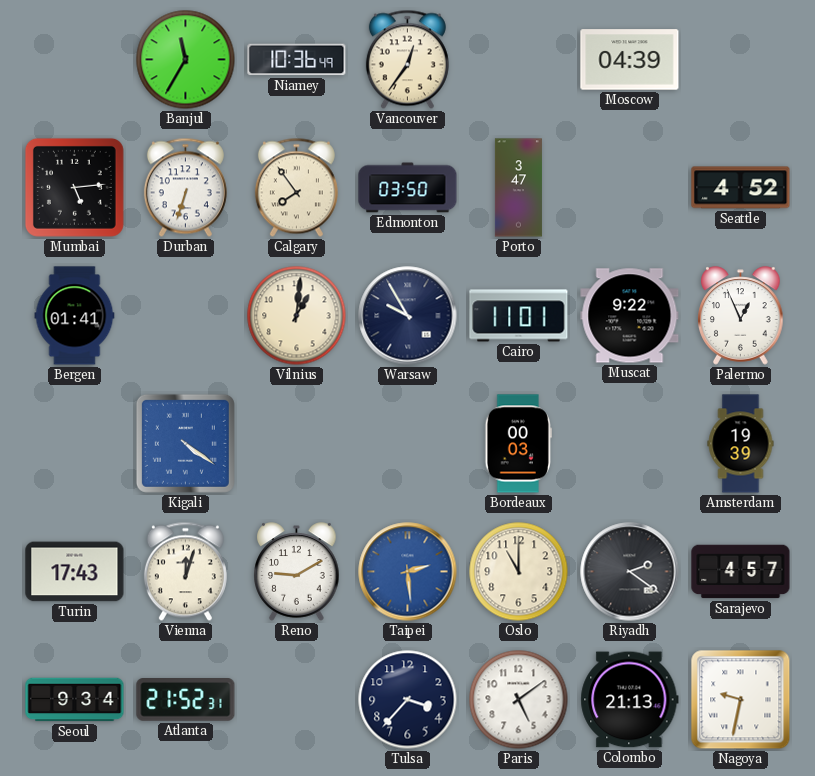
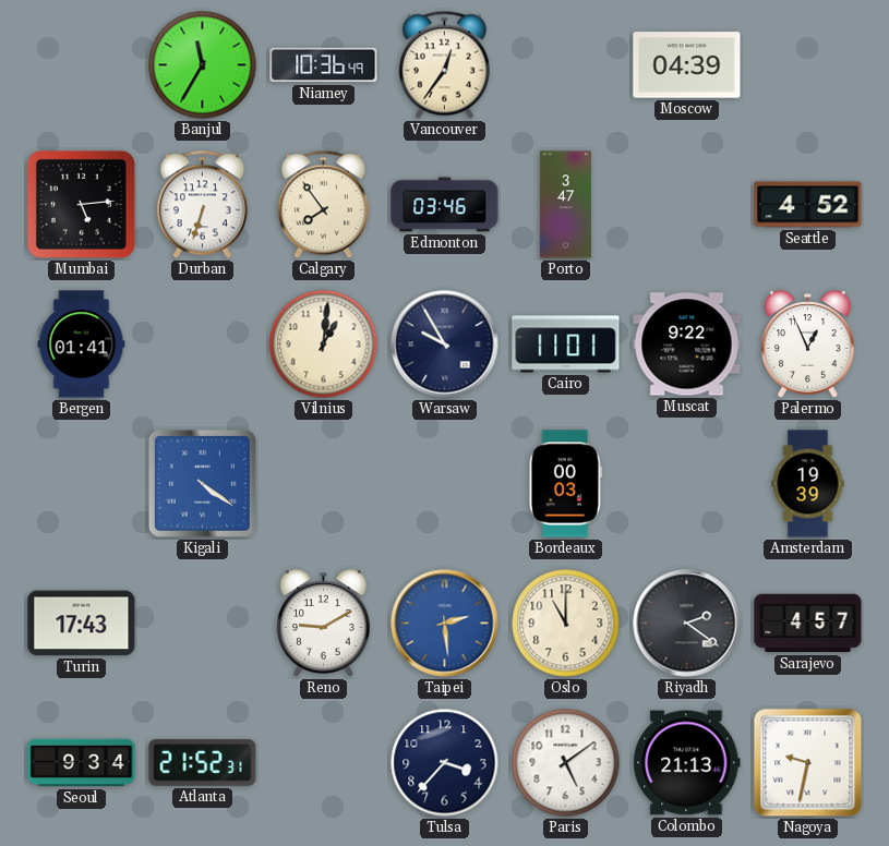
Edmonton: 03:50 -> 03:46
Vienna: 12:03 -> none
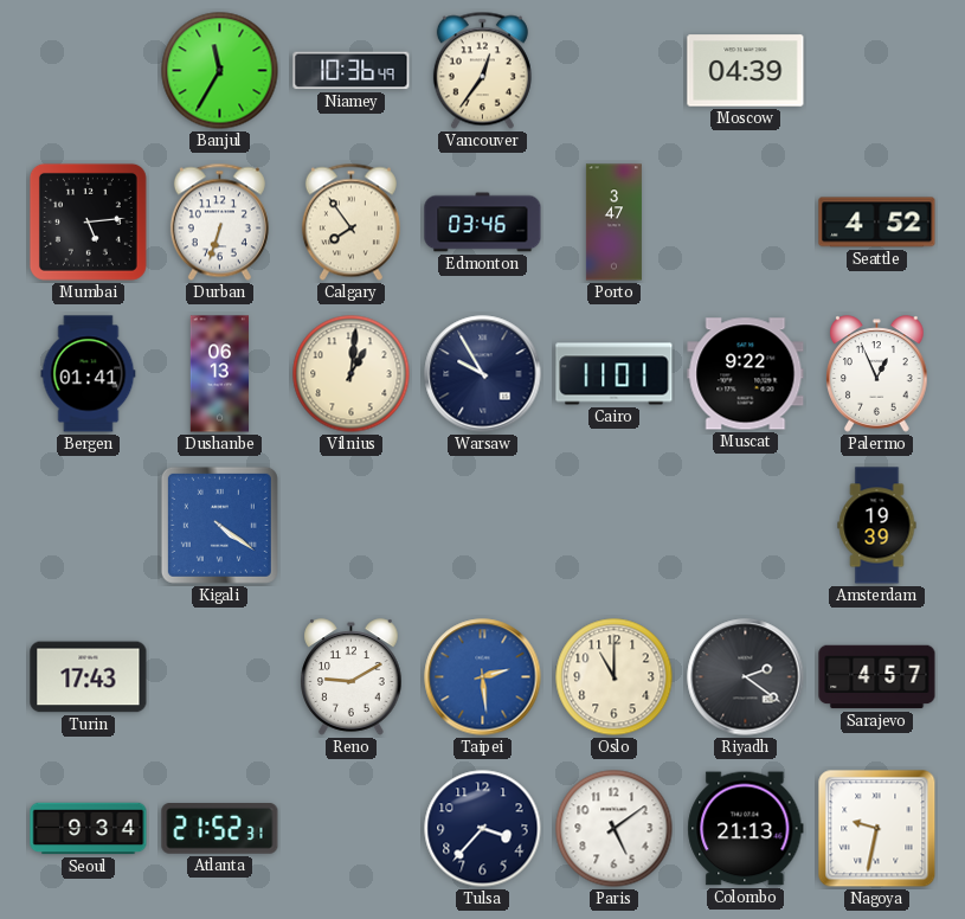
Dushanbe: none -> 06:13
Bordeaux: 00:03 -> none
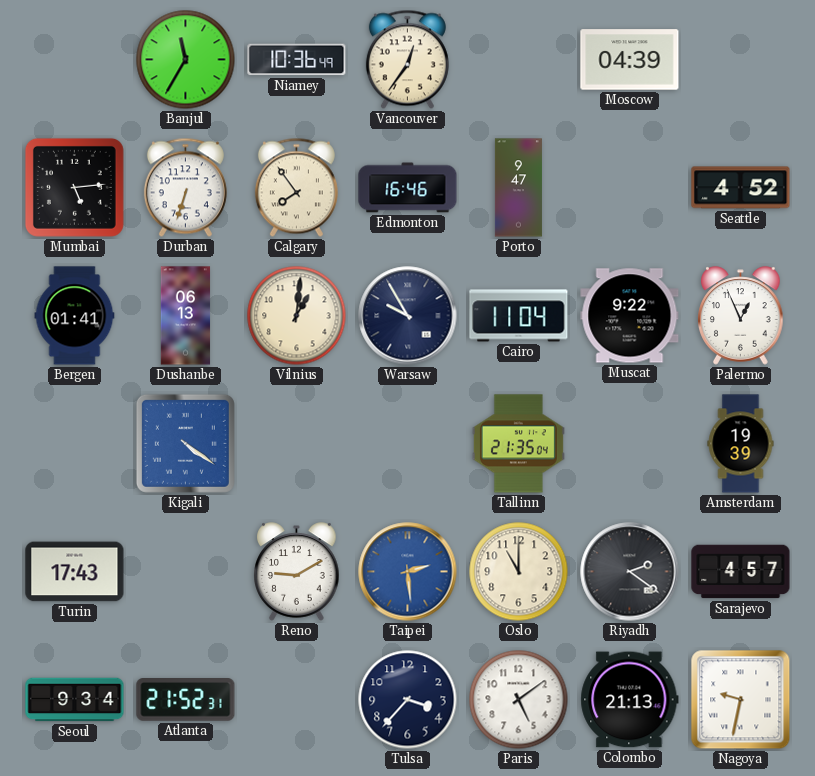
Edmonton: 03:46 -> 16:46
Porto: 3:47 -> 9:47
Cairo: 11:01 -> 11:04
Tallinn: none -> 21:35
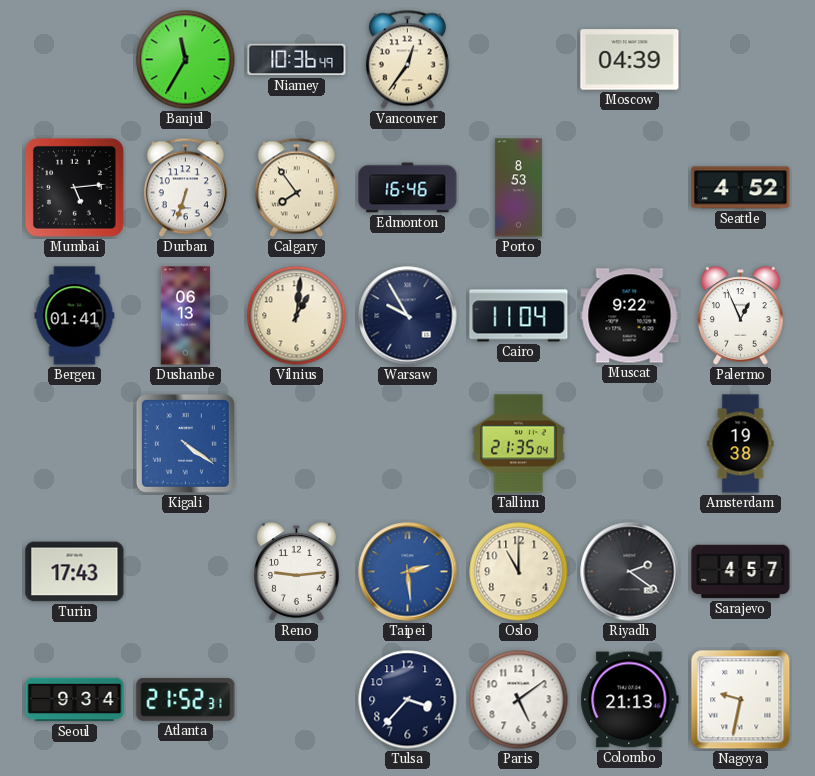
Porto: 9:47 -> 8:53
Amsterdam: 19:39 -> 19:38
Reno: 9:10 -> 9:14
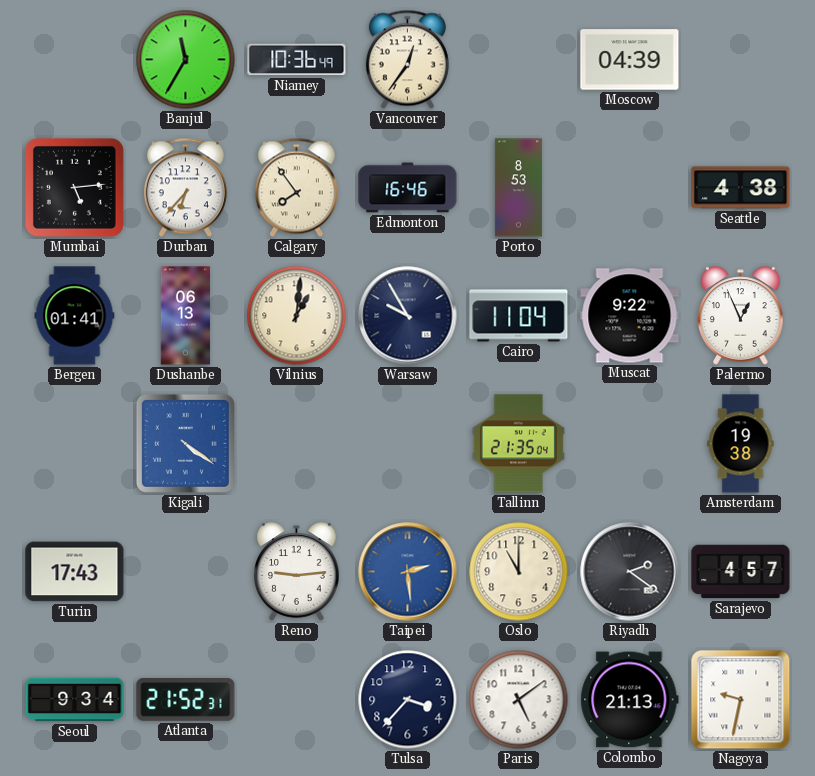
Durban: 6:33 -> 6:37
Seattle: 4:52 -> 4:38
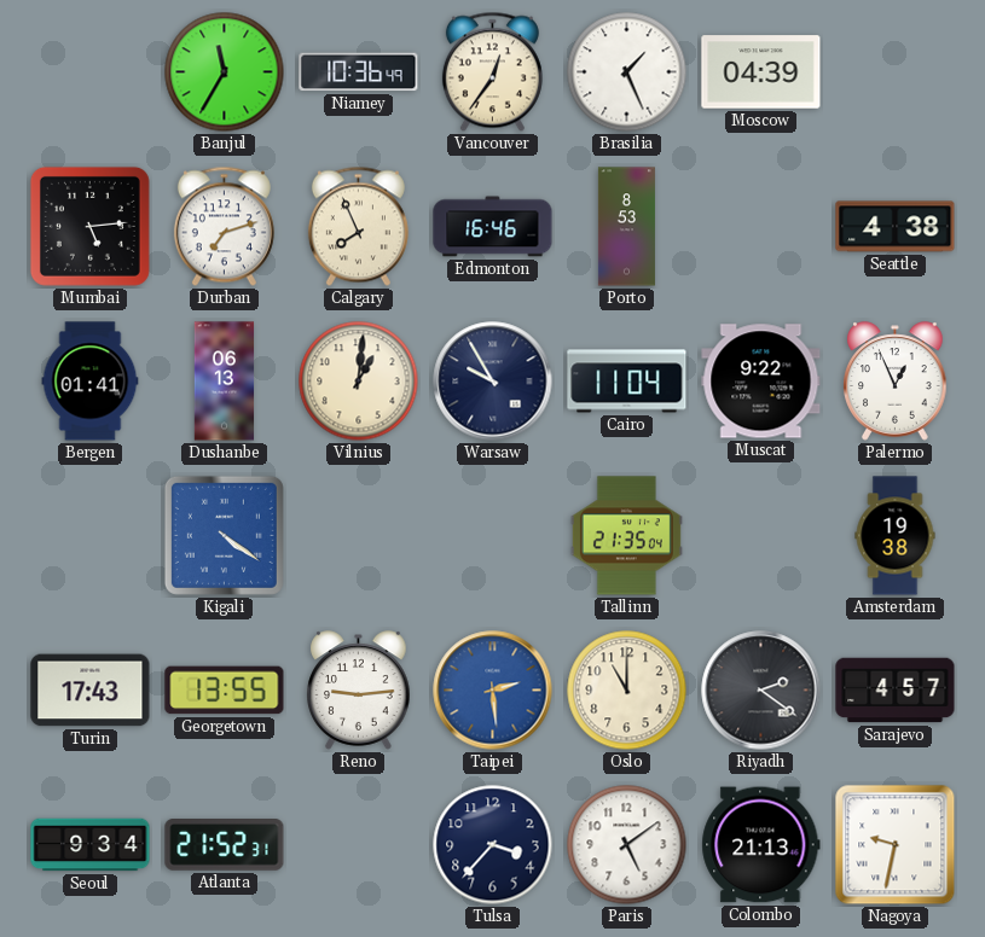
Brasilia: none -> 1:26
Durban: 6:37 -> 7:12
Calgary: 7:54 -> 7:56
Georgetown: none -> 13:55
